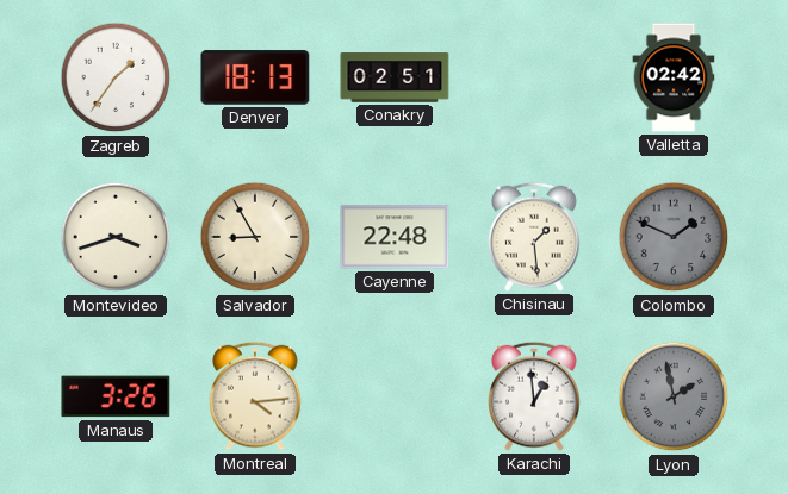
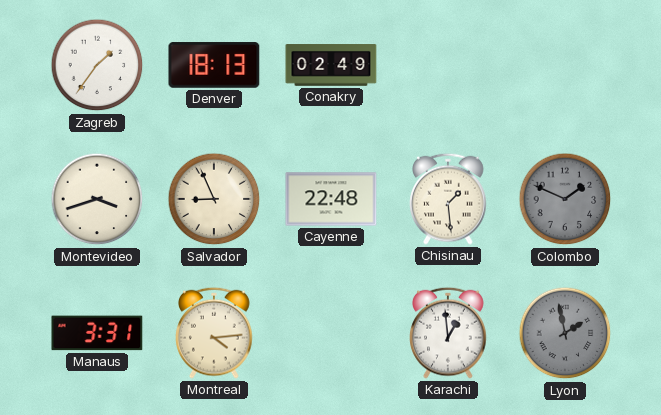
Conakry: 02:51 -> 02:49
Valletta: 02:42 -> none
Salvador: 8:55 -> 8:56
Manaus: 3:26 -> 3:31
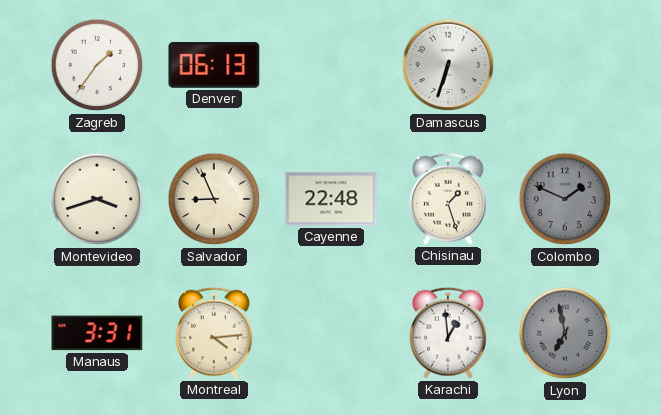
Denver: 18:13 -> 06:13
Conakry: 02:49 -> none
Damascus: none -> 6:33
Chisinau: 1:29 -> 1:27
Lyon: 1:58 -> 6:58
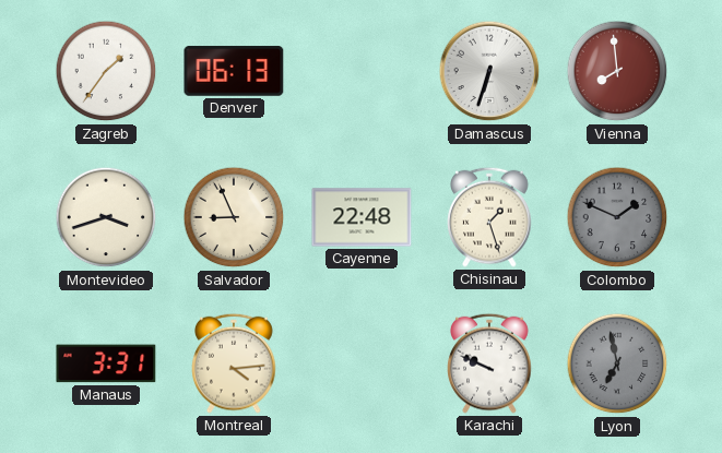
Vienna: none -> 7:59
Karachi: 12:59 -> 9:49
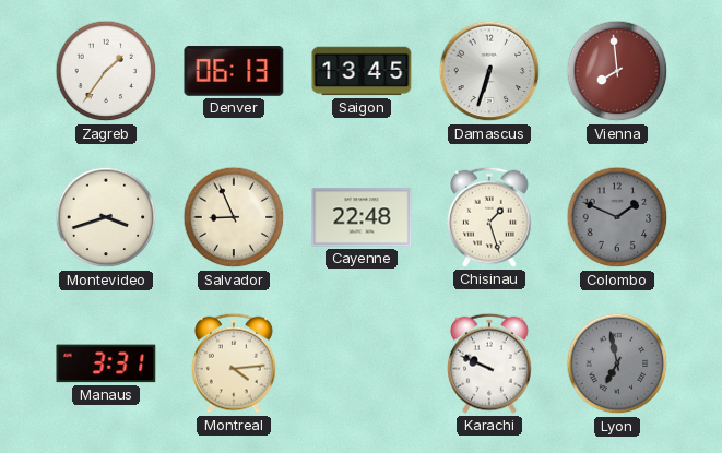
Saigon: none -> 13:45
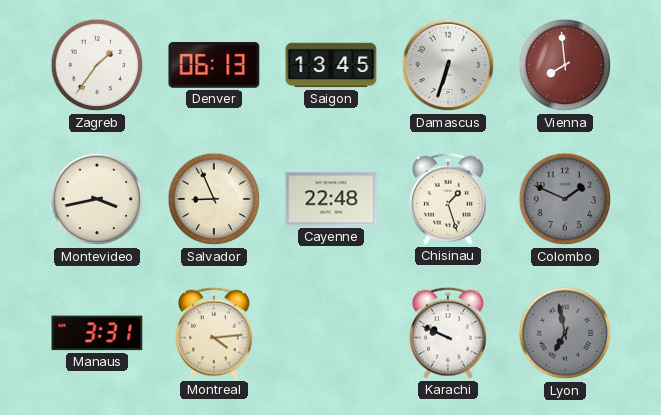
Montevideo: 3:42 -> 3:43
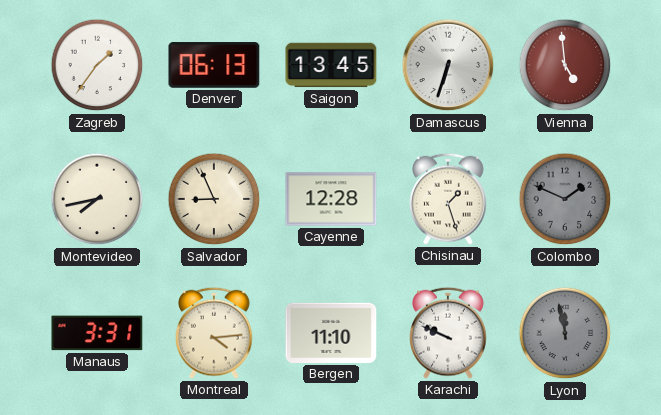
Vienna: 7:59 -> 4:59
Montevideo: 3:43 -> 7:43
Cayenne: 22:48 -> 12:28
Bergen: none -> 11:10
Lyon: 6:58 -> 11:58
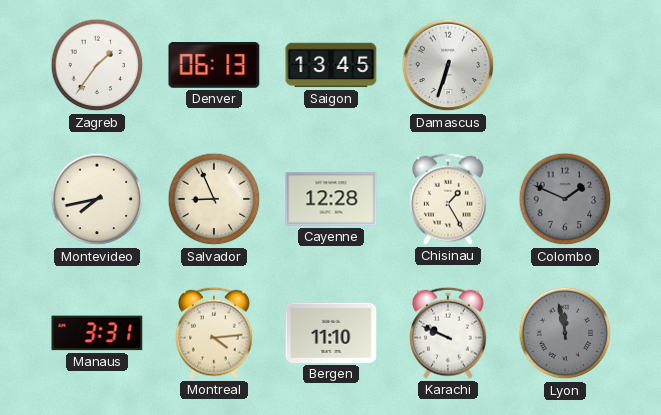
Vienna: 4:59 -> none
Chisinau: 1:27 -> 1:25
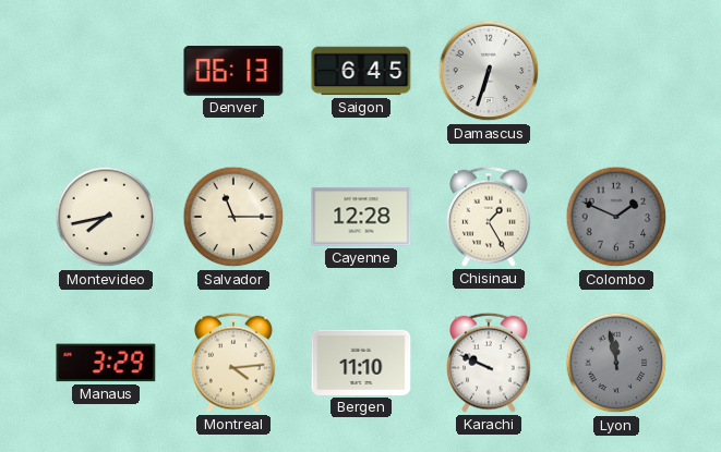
Zagreb: 1:36 -> none
Saigon: 13:45 -> 6:45
Salvador: 8:56 -> 11:15
Manaus: 3:31 -> 3:29
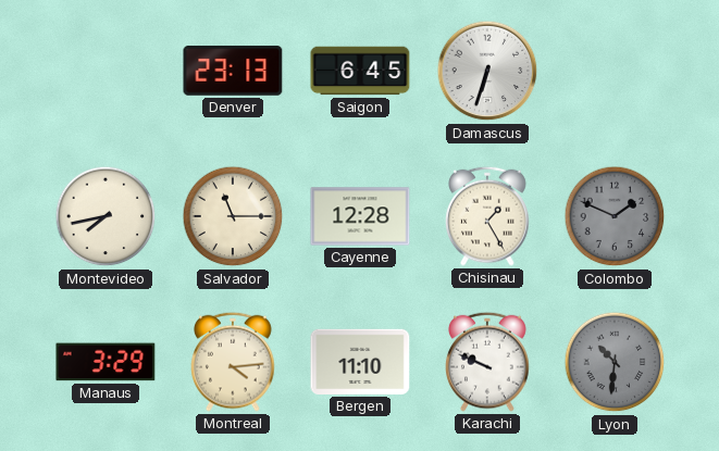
Denver: 06:13 -> 23:13
Lyon: 11:58 -> 10:31
